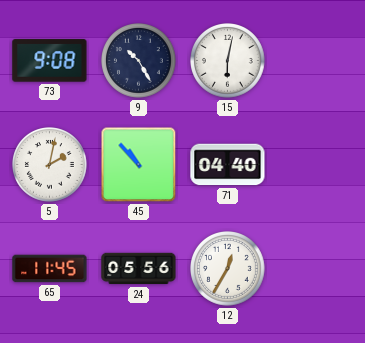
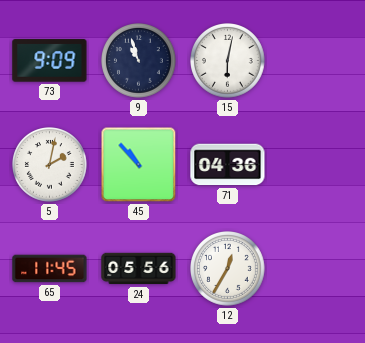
73: 9:08 -> 9:09
9: 10:25 -> 10:57
71: 04:40 -> 04:36
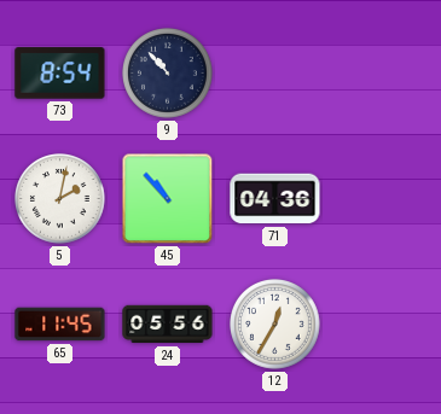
73: 9:09 -> 8:54
9: 10:57 -> 10:53
15: 6:02 -> none
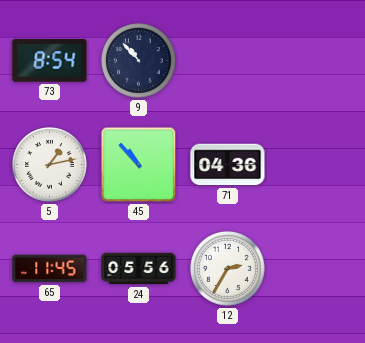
5: 2:02 -> 1:13
12: 12:35 -> 2:35
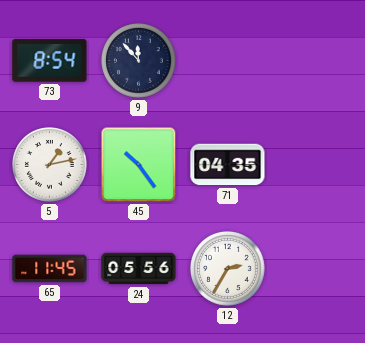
9: 10:53 -> 11:53
45: 10:53 -> 10:24
71: 04:36 -> 04:35
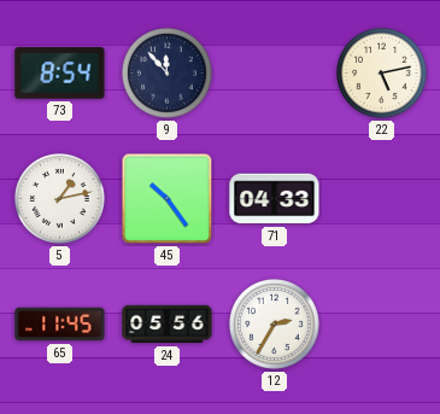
22: none -> 5:13
71: 04:35 -> 04:33
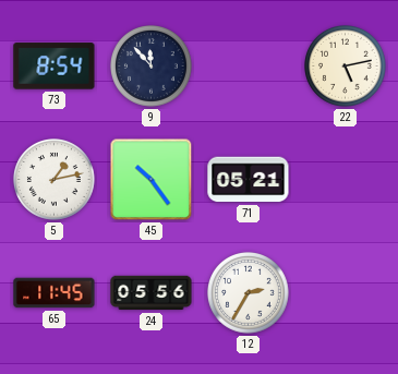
71: 04:33 -> 05:21
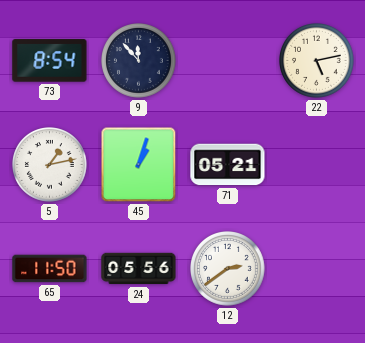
45: 10:24 -> 1:03
65: 11:45 -> 11:50
12: 2:35 -> 2:39
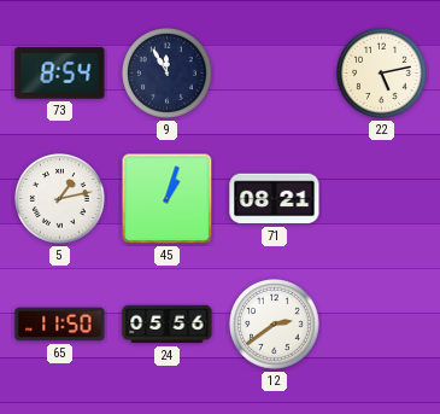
9: 11:53 -> 11:55
71: 05:21 -> 08:21
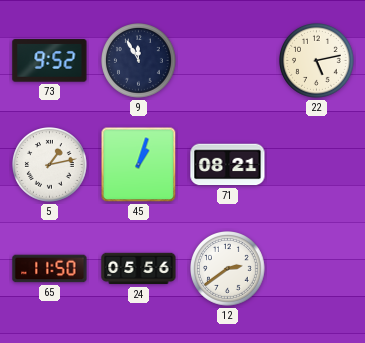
73: 8:54 -> 9:52
